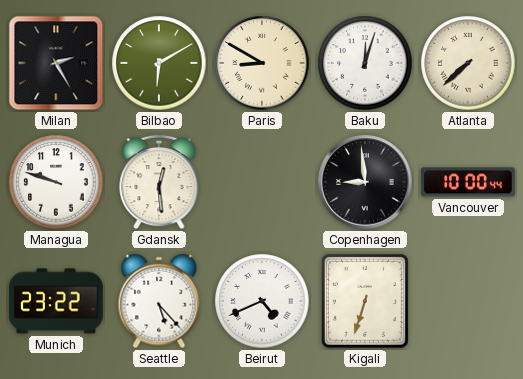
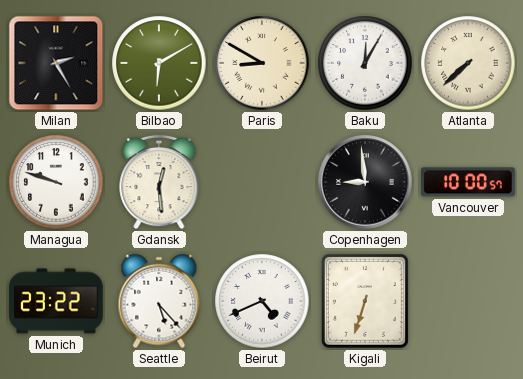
Baku: 12:03 -> 12:05
Vancouver: 10:00:44 -> 10:00:57
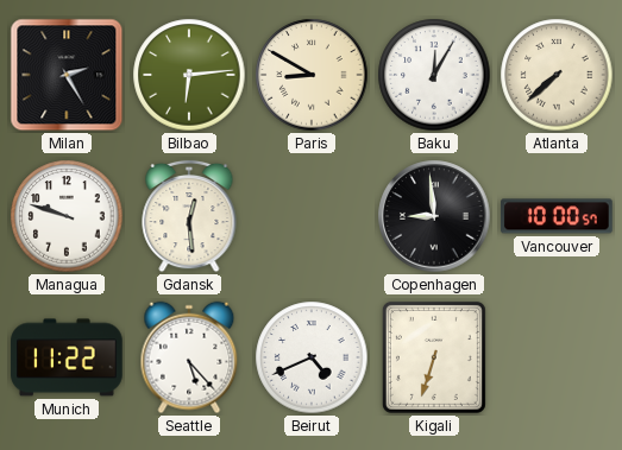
Bilbao: 6:10 -> 6:14
Munich: 23:22 -> 11:22
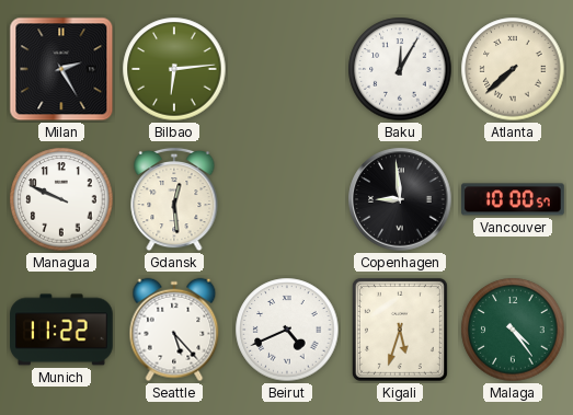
Paris: 8:50 -> none
Managua: 9:48 -> 9:49
Kigali: 6:33 -> 5:33
Malaga: none -> 4:24
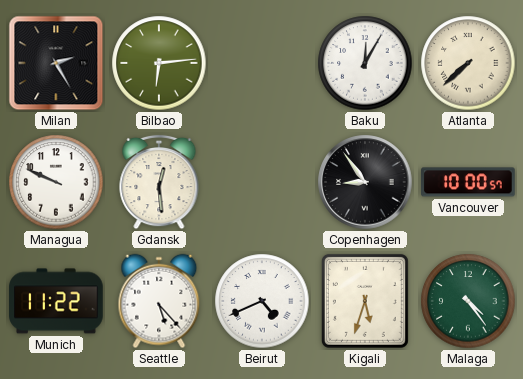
Copenhagen: 8:59 -> 8:54
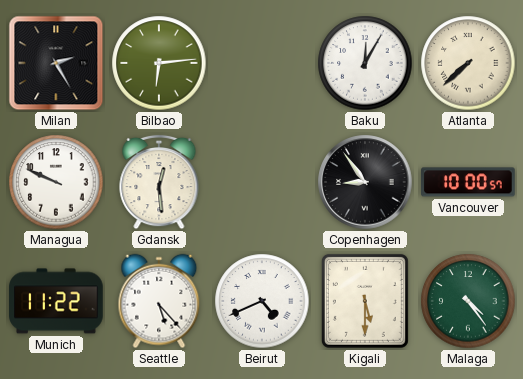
Kigali: 5:33 -> 5:30
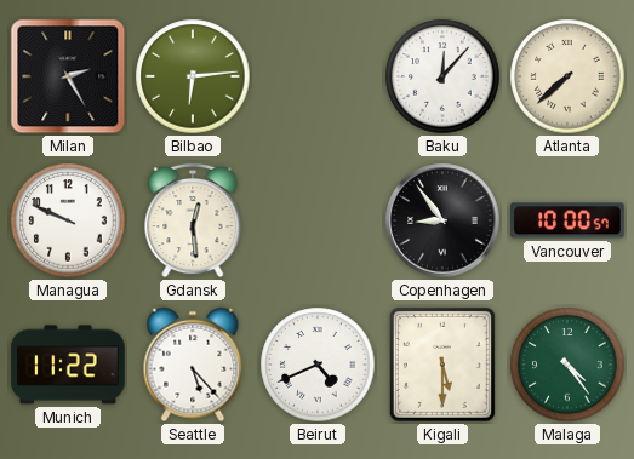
Baku: 12:05 -> 12:07
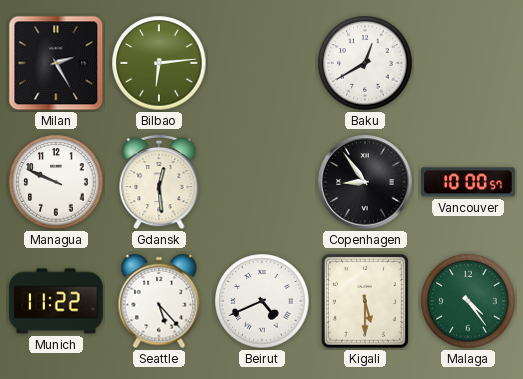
Baku: 12:07 -> 12:40
Atlanta: 7:38 -> none
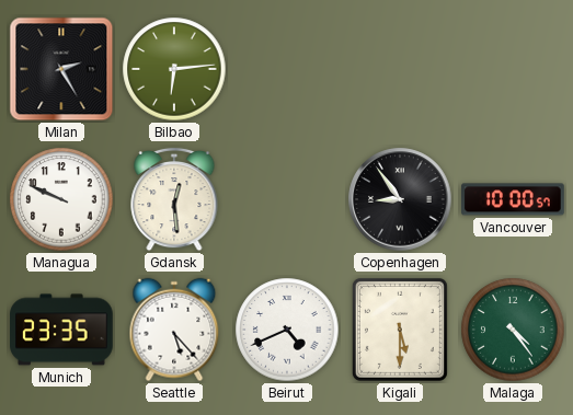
Baku: 12:40 -> none
Munich: 11:22 -> 23:35
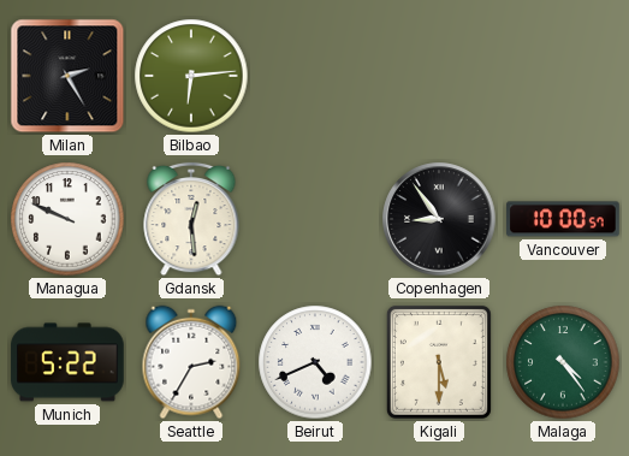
Munich: 23:35 -> 5:22
Seattle: 5:23 -> 2:35
